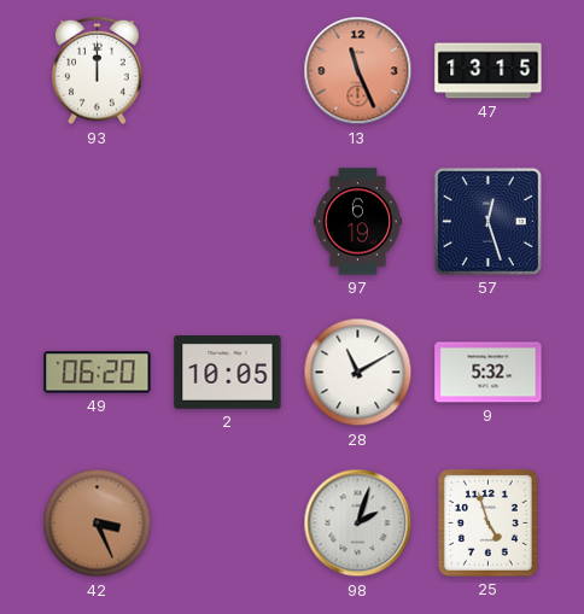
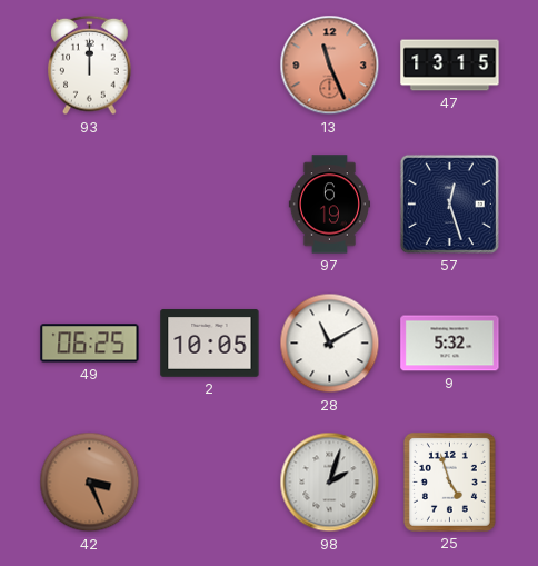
49: 06:20 -> 06:25
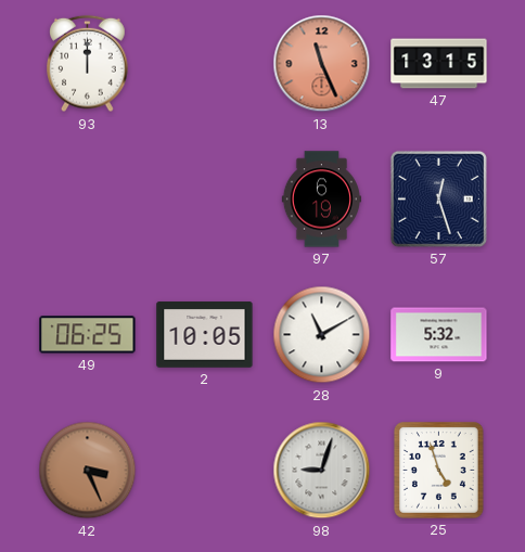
98: 2:03 -> 9:03
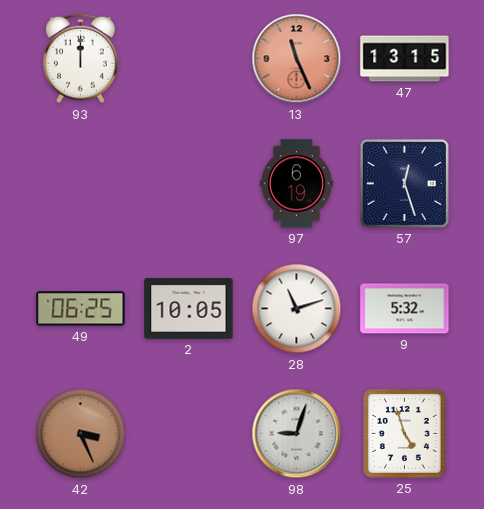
28: 11:10 -> 11:12
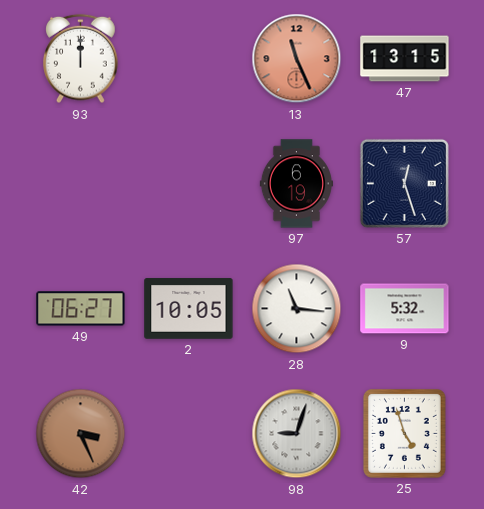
49: 06:25 -> 06:27
28: 11:12 -> 11:16
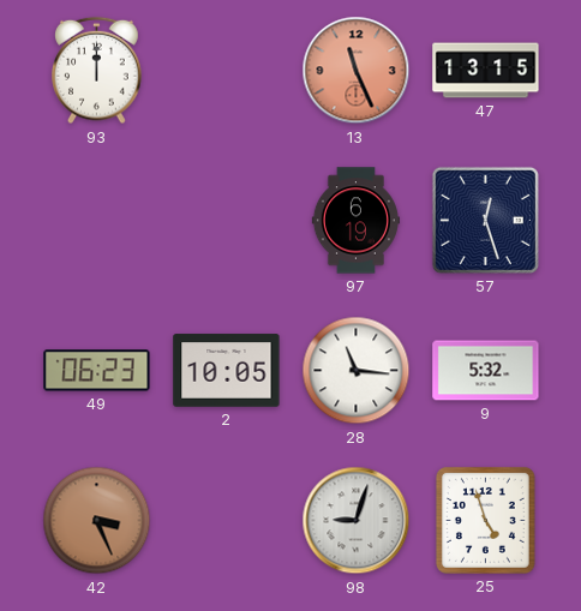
49: 06:27 -> 06:23
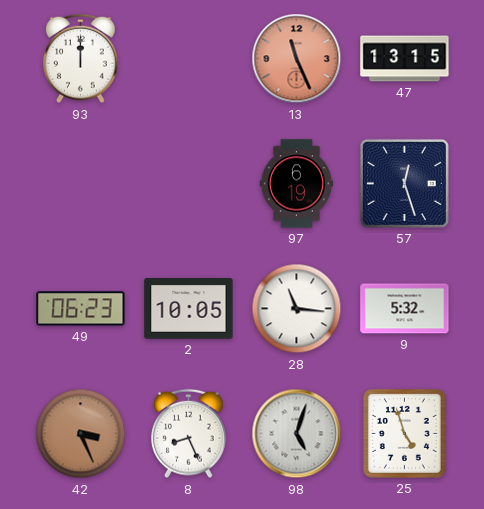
8: none -> 8:26
98: 9:03 -> 5:03
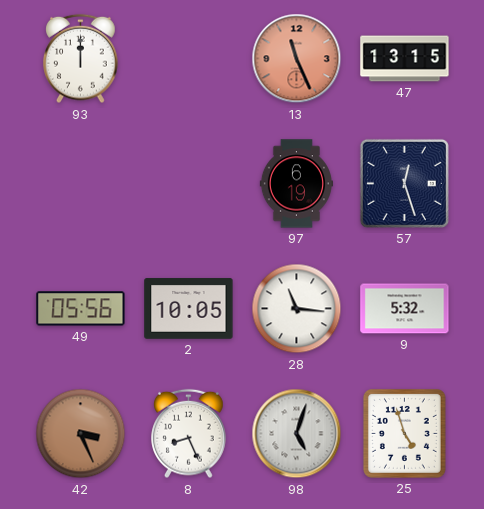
49: 06:23 -> 05:56
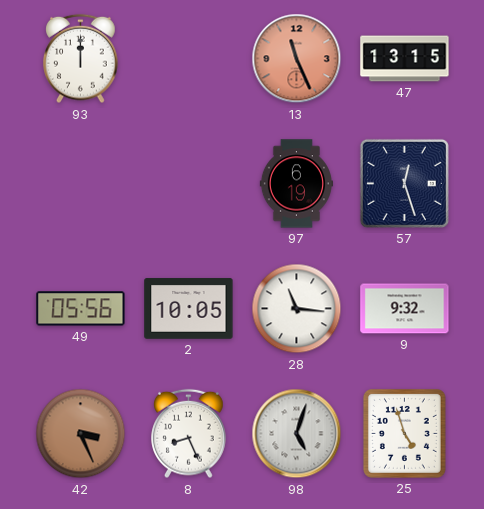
9: 5:32 -> 9:32
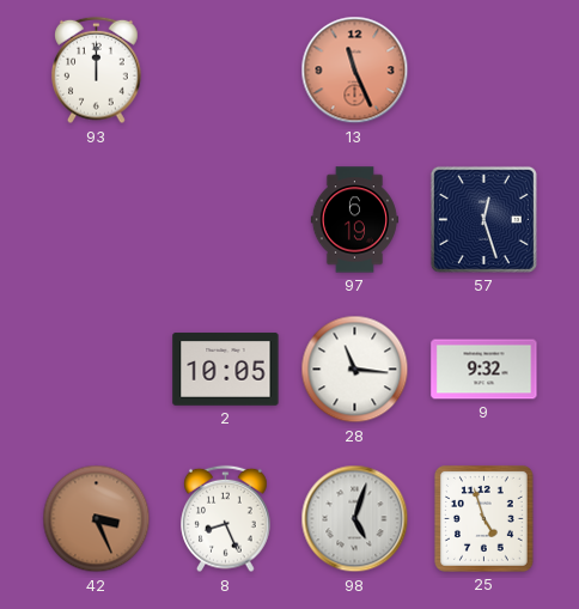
47: 13:15 -> none
49: 05:56 -> none
